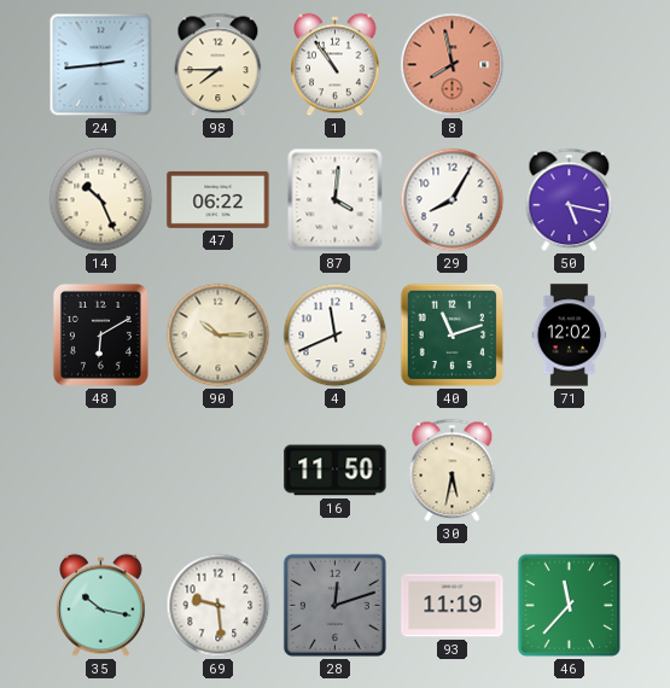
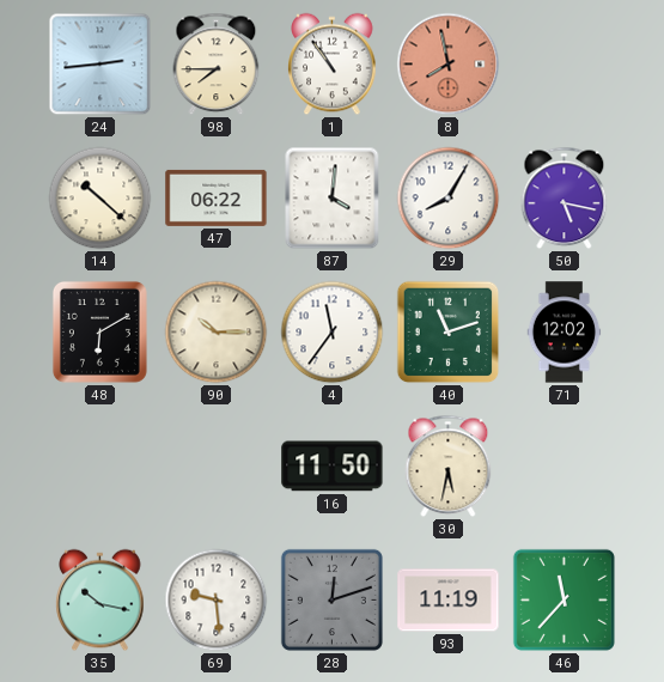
14: 10:26 -> 10:22
4: 11:41 -> 11:36
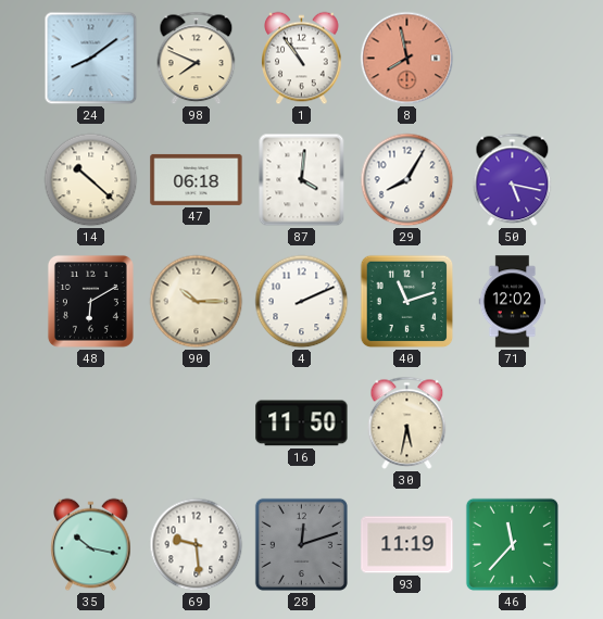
24: 2:44 -> 8:09
98: 7:45 -> 7:49
47: 06:22 -> 06:18
4: 11:36 -> 2:11
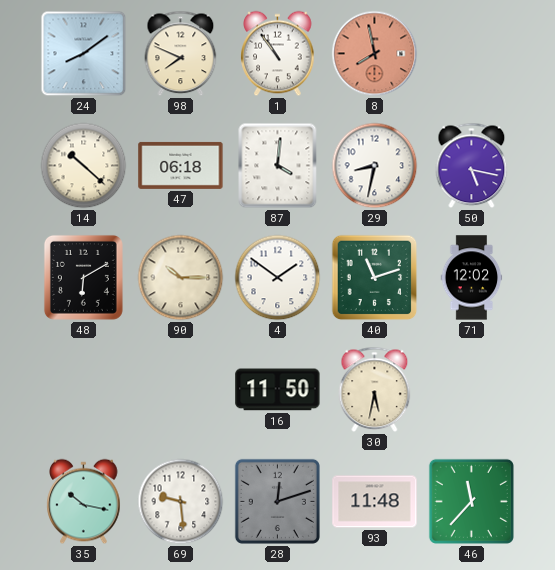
29: 8:05 -> 8:32
4: 2:11 -> 1:51
93: 11:19 -> 11:48
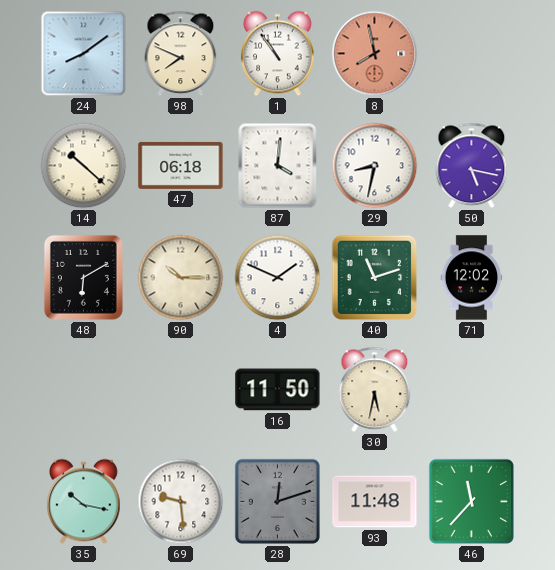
4: 1:51 -> 1:49
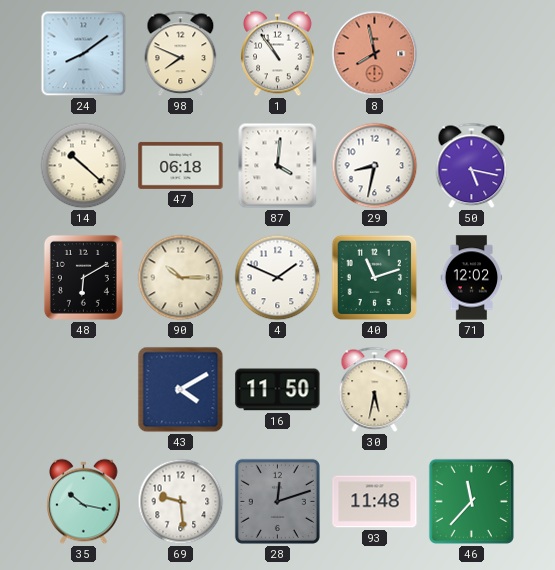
43: none -> 4:10
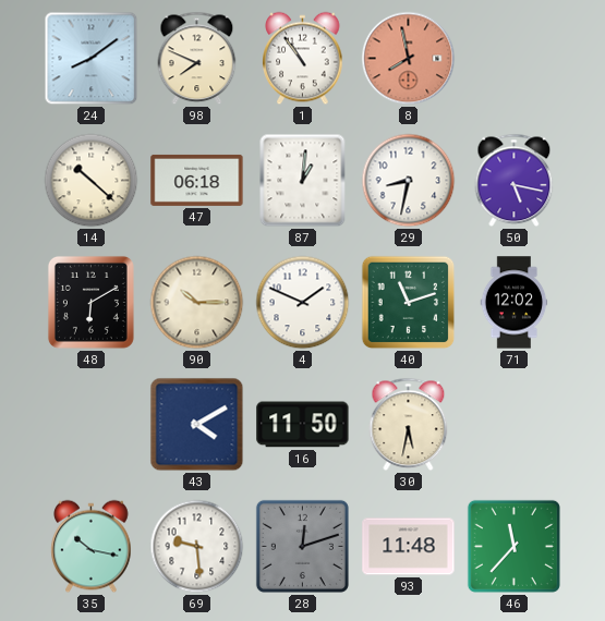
87: 4:01 -> 1:01
